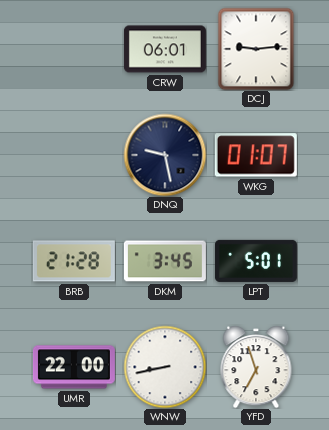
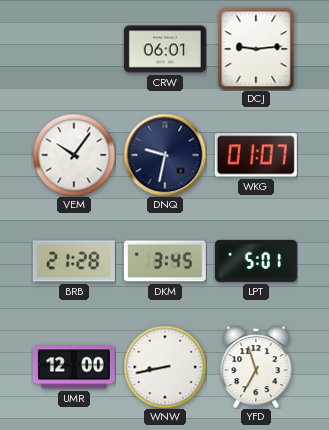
VEM: none -> 10:06
DNQ: 9:28 -> 9:32
UMR: 22:00 -> 12:00
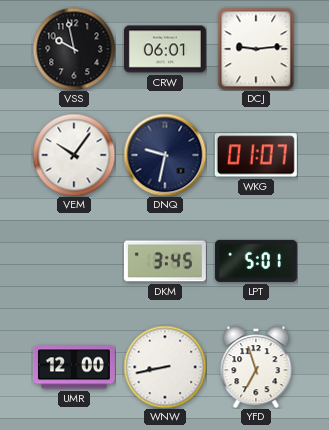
VSS: none -> 9:58
BRB: 21:28 -> none
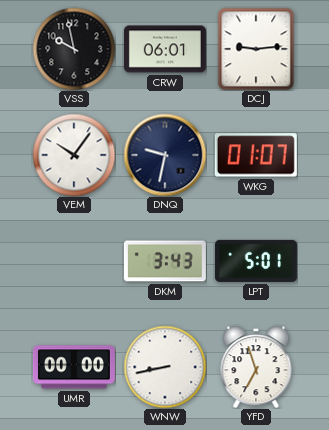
DKM: 3:45 -> 3:43
UMR: 12:00 -> 00:00
